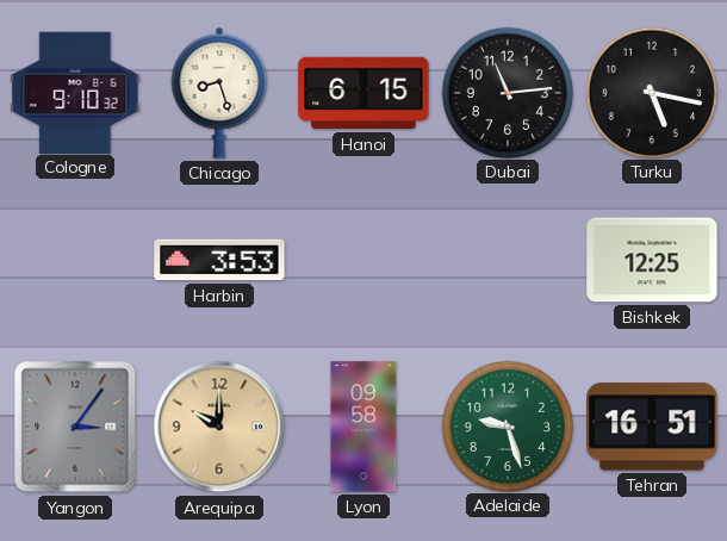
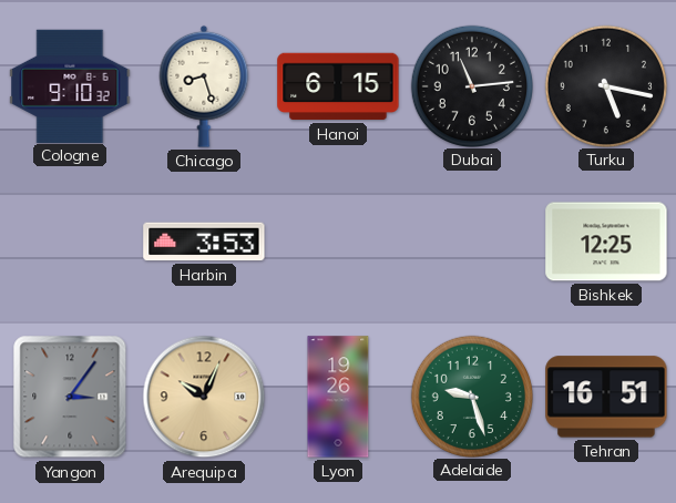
Arequipa: 10:00 -> 10:04
Lyon: 09:58 -> 19:26
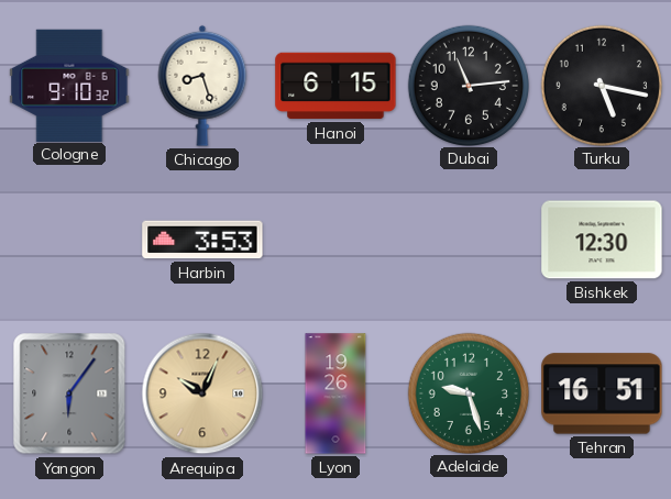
Bishkek: 12:25 -> 12:30
Yangon: 3:06 -> 6:06
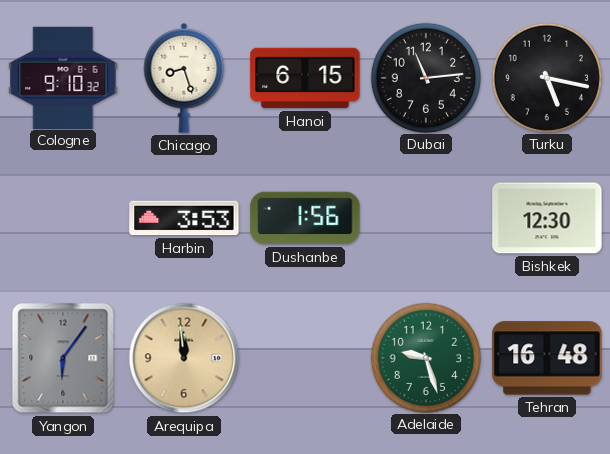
Dushanbe: none -> 1:56
Arequipa: 10:04 -> 11:59
Lyon: 19:26 -> none
Tehran: 16:51 -> 16:48
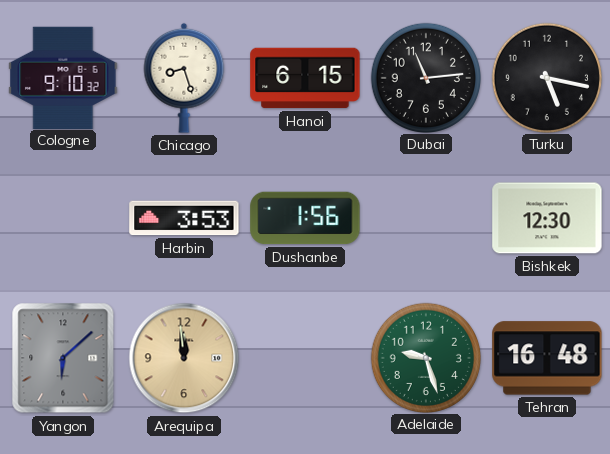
Yangon: 6:06 -> 6:08
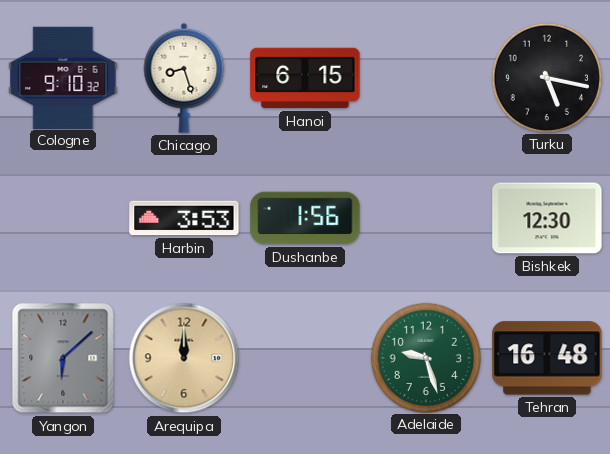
Dubai: 11:14 -> none
Arequipa: 11:59 -> 12:00
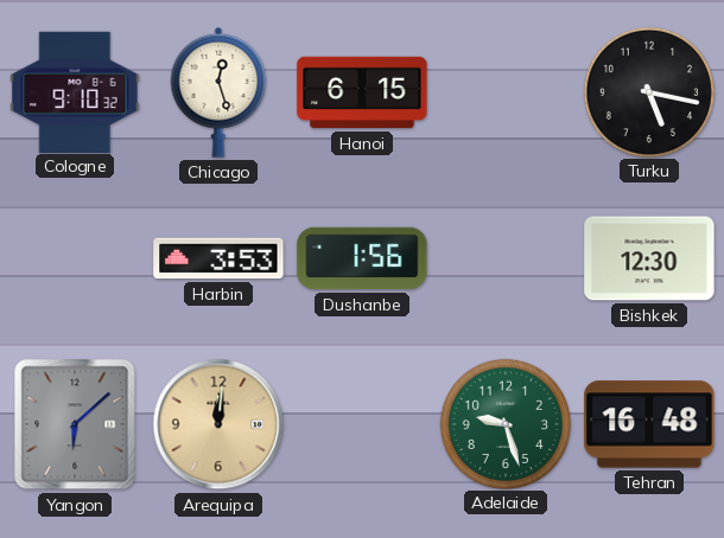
Chicago: 8:27 -> 12:27
Arequipa: 12:00 -> 12:01
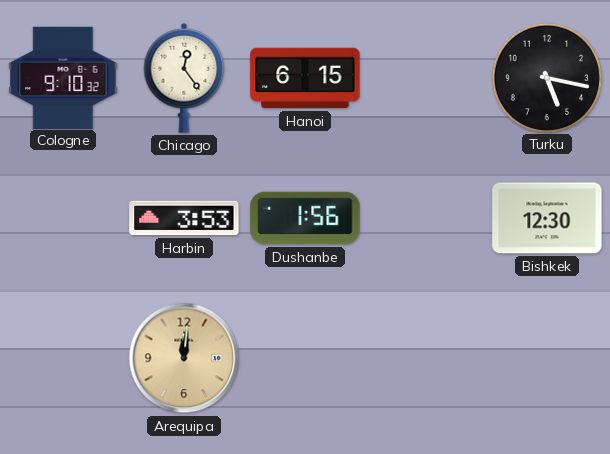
Chicago: 12:27 -> 12:24
Yangon: 6:08 -> none
Adelaide: 9:27 -> none
Tehran: 16:48 -> none
